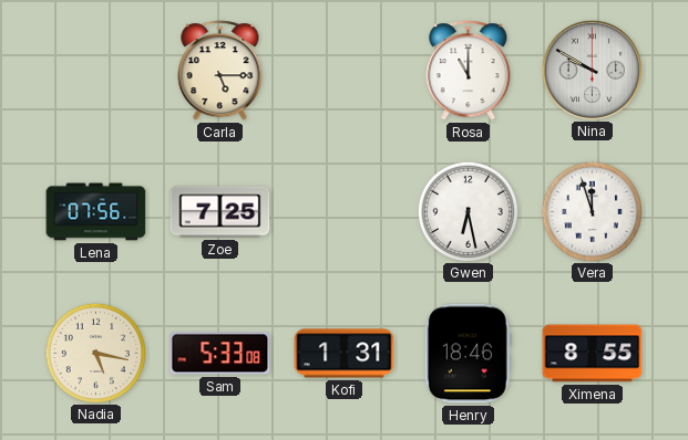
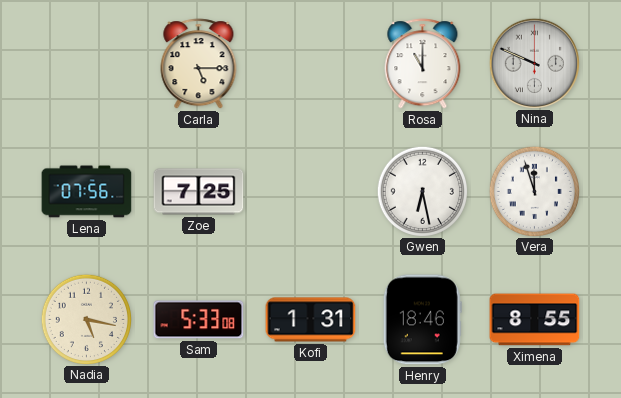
Nina: 9:50 -> 9:49
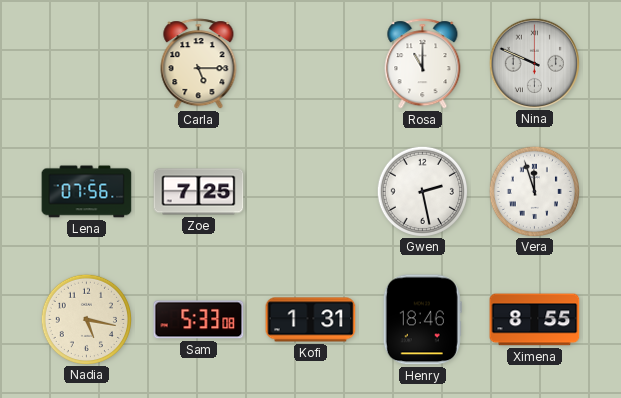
Gwen: 6:28 -> 2:28
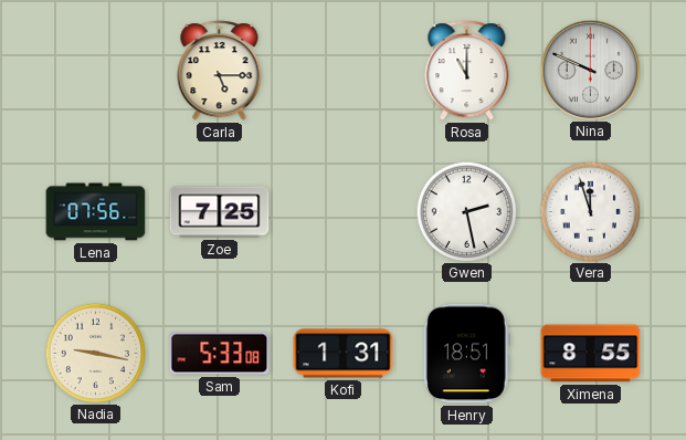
Nadia: 5:17 -> 9:17
Henry: 18:46 -> 18:51
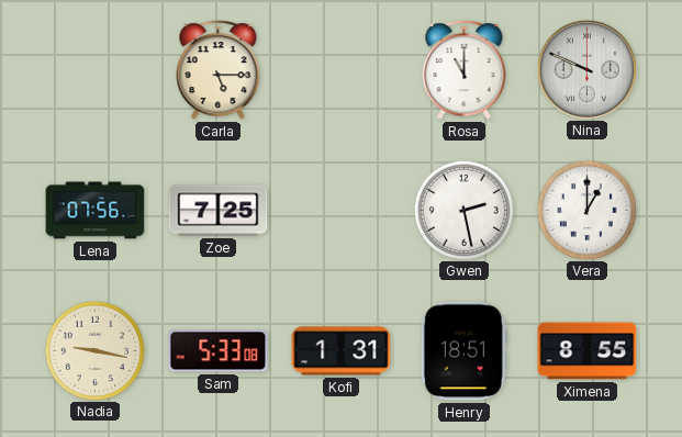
Vera: 11:57 -> 1:00
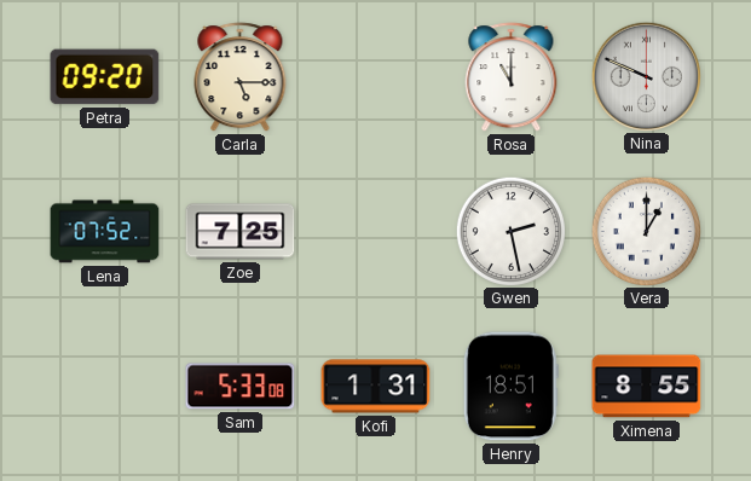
Petra: none -> 09:20
Lena: 07:56 -> 07:52
Nadia: 9:17 -> none
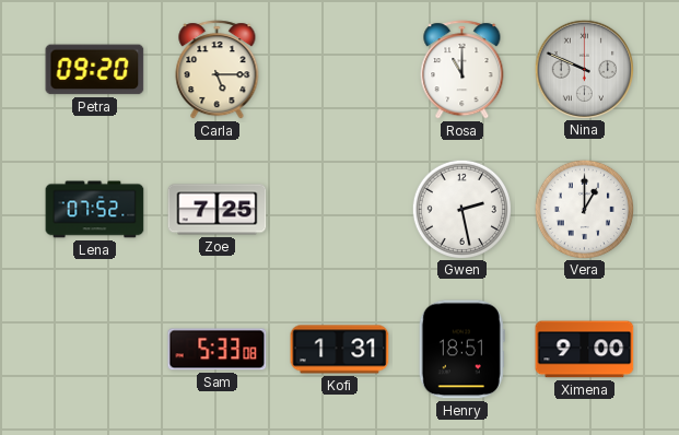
Ximena: 8:55 -> 9:00
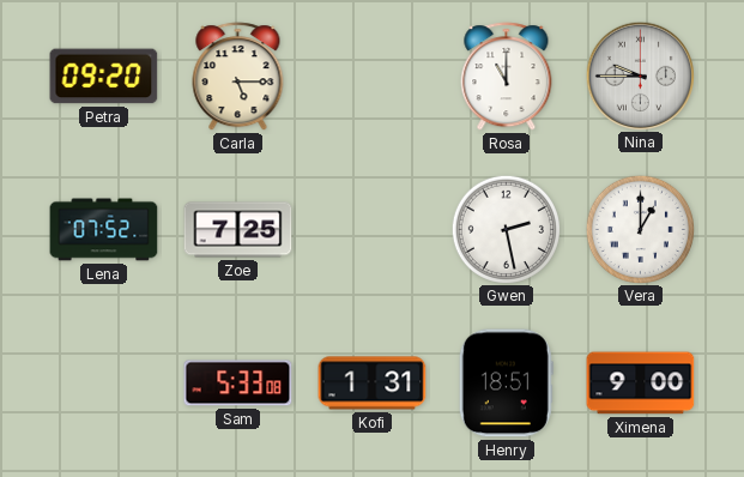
Nina: 9:49 -> 9:45
